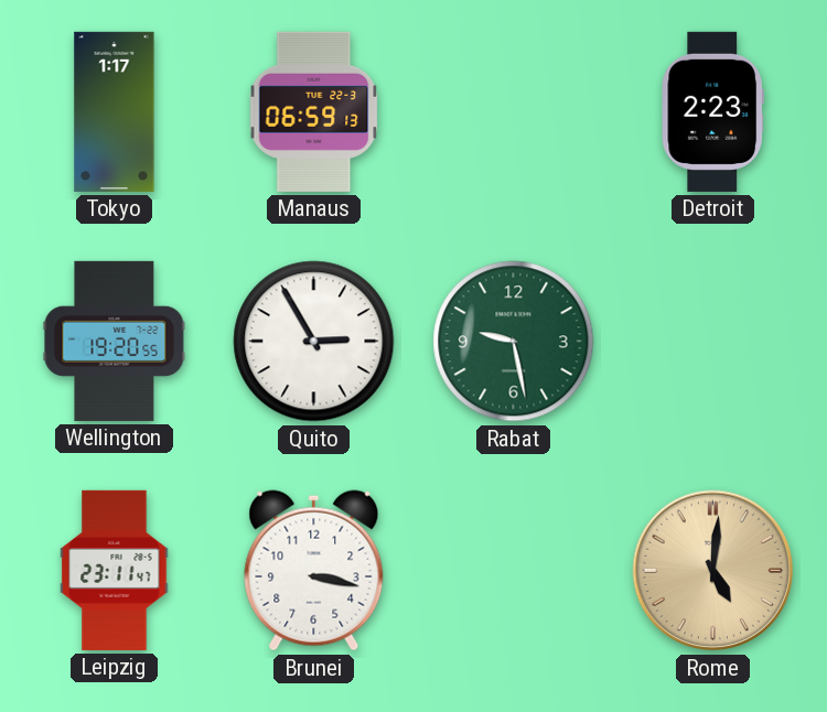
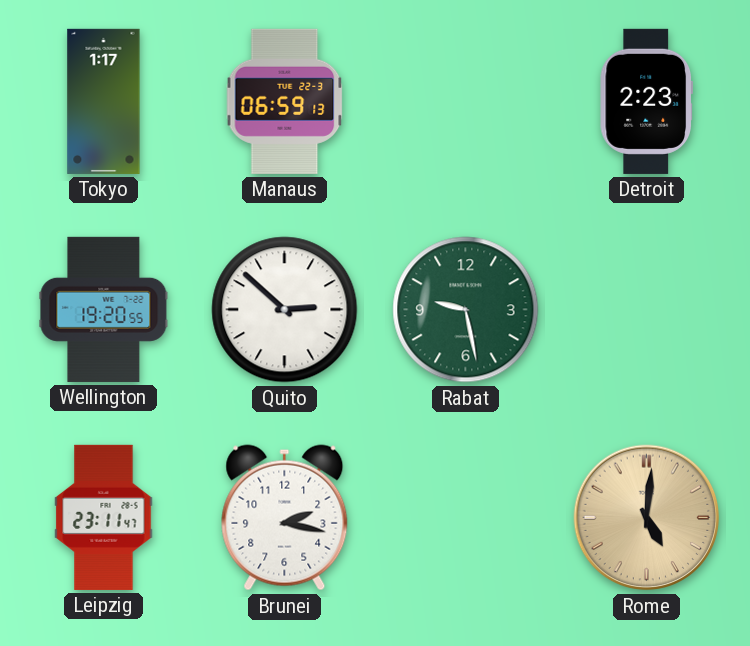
Quito: 2:55 -> 2:52
Brunei: 3:17 -> 2:17
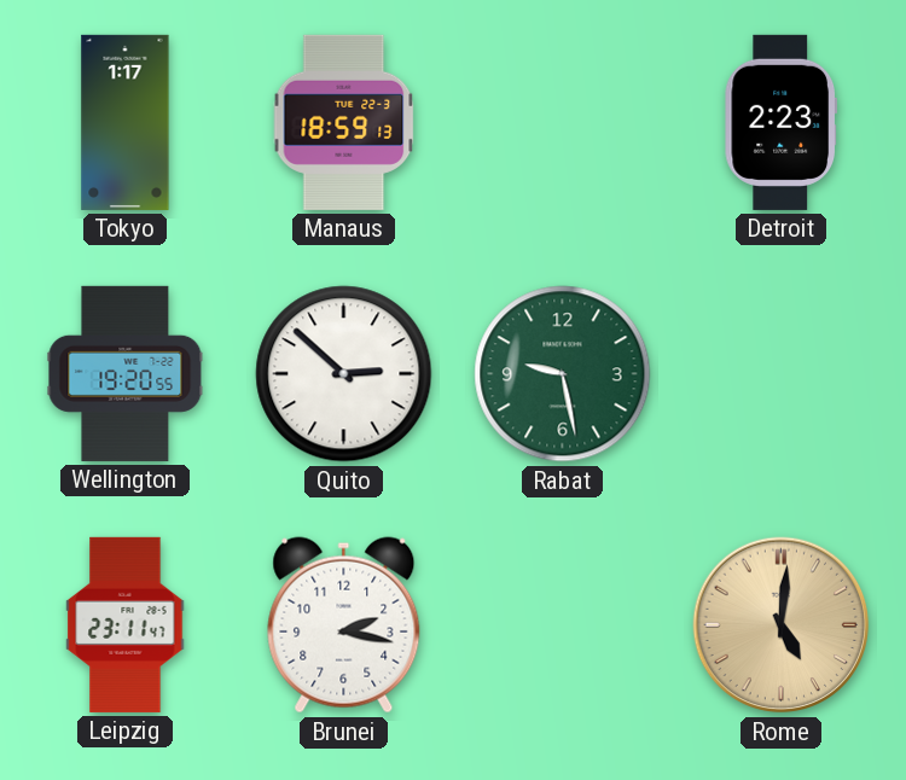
Manaus: 06:59 -> 18:59
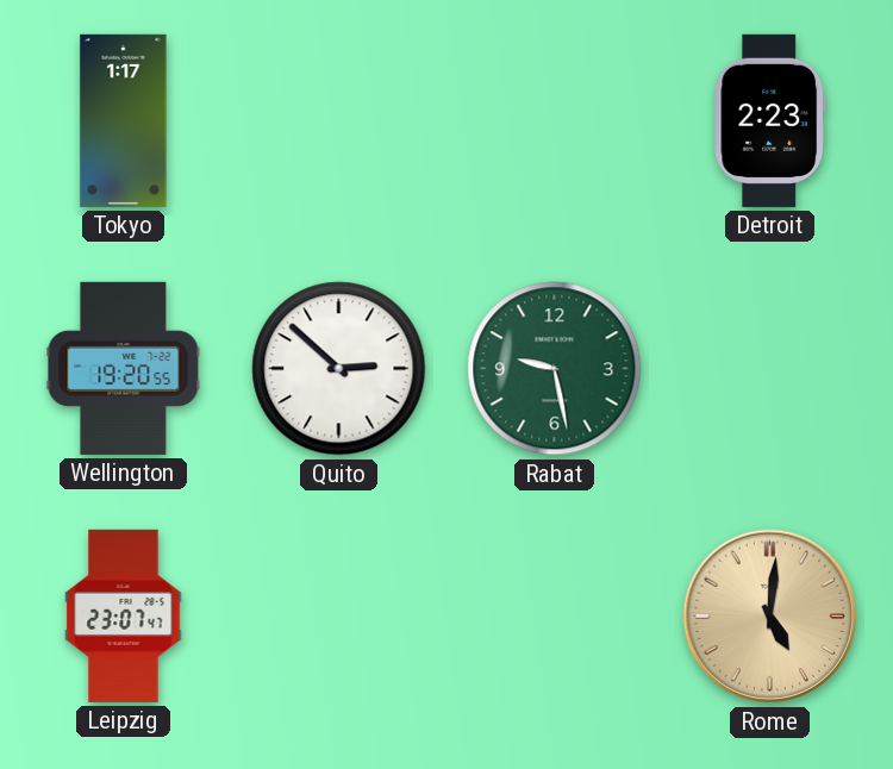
Manaus: 18:59 -> none
Leipzig: 23:11 -> 23:07
Brunei: 2:17 -> none
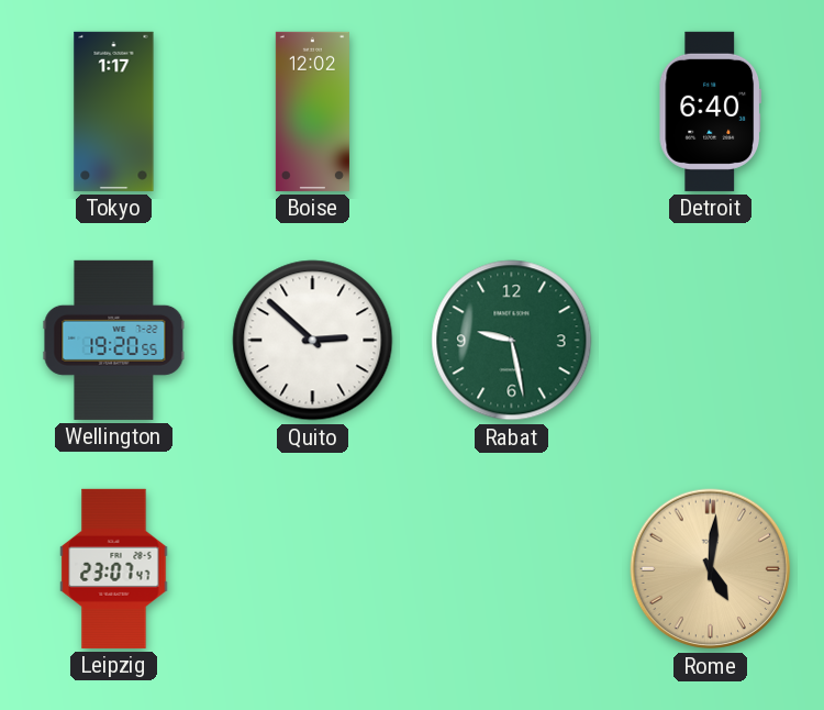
Boise: none -> 12:02
Detroit: 2:23 -> 6:40
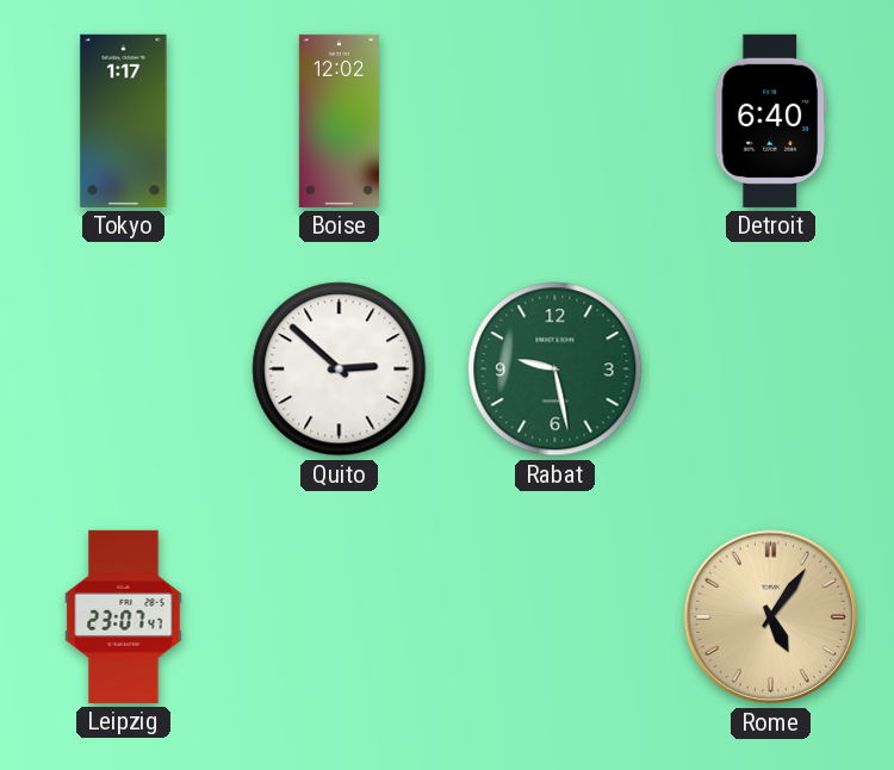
Wellington: 19:20 -> none
Rome: 5:01 -> 5:06
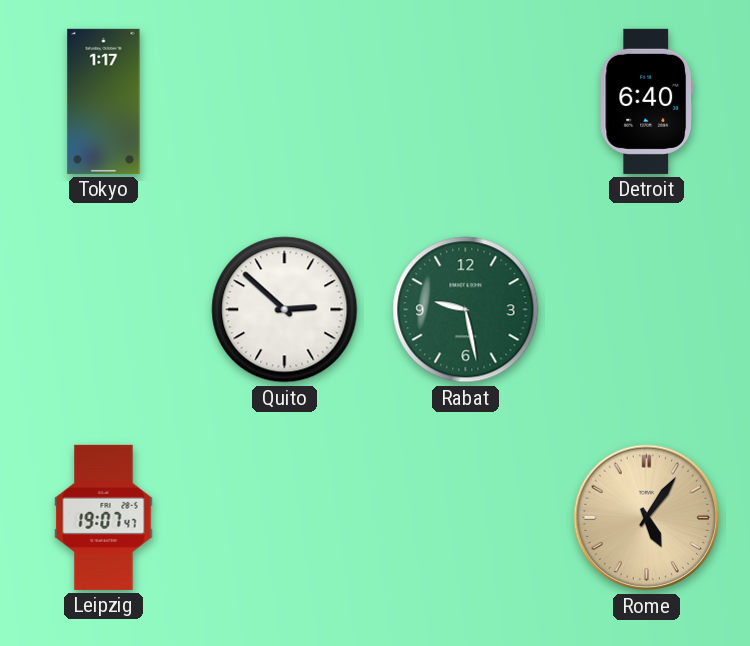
Boise: 12:02 -> none
Leipzig: 23:07 -> 19:07
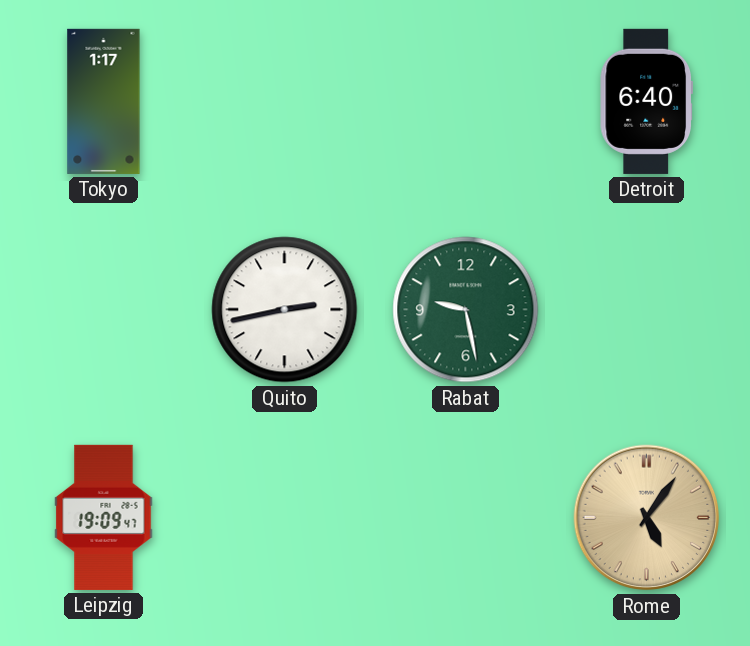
Quito: 2:52 -> 2:43
Leipzig: 19:07 -> 19:09
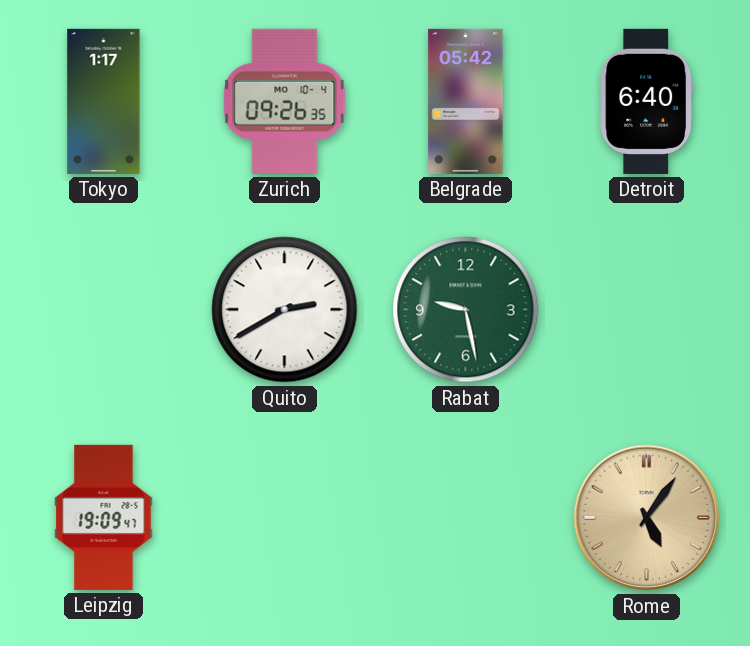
Zurich: none -> 09:26
Belgrade: none -> 05:42
Quito: 2:43 -> 2:40
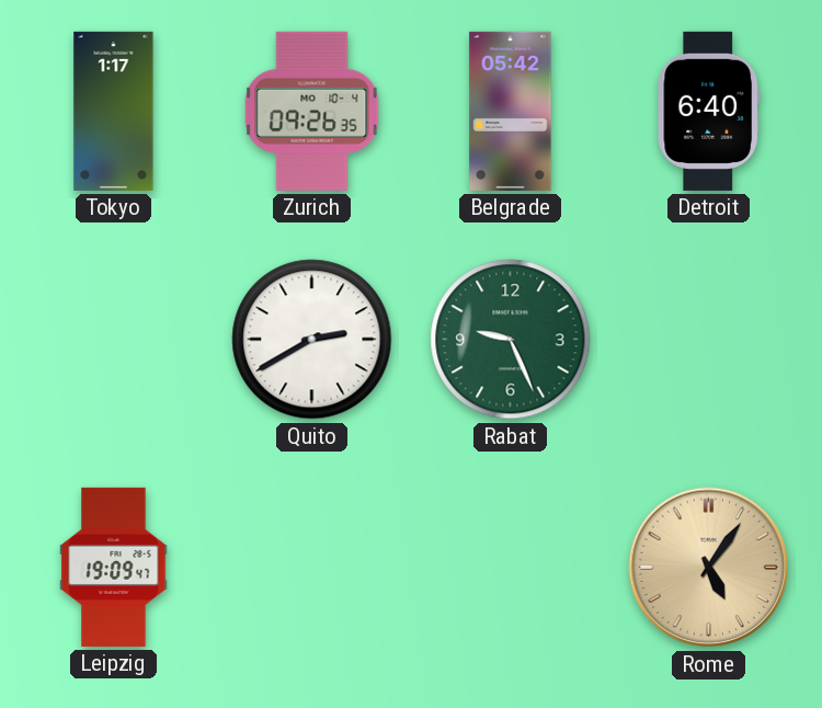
Rabat: 9:28 -> 9:26
